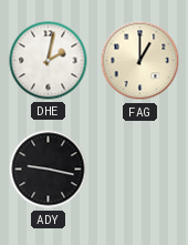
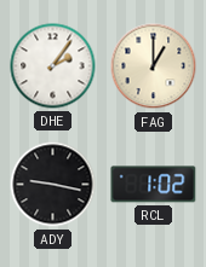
DHE: 2:02 -> 2:06
RCL: none -> 1:02
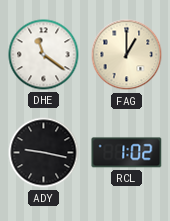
DHE: 2:06 -> 11:21
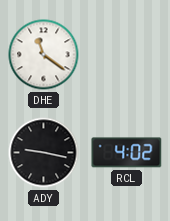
FAG: 1:00 -> none
RCL: 1:02 -> 4:02
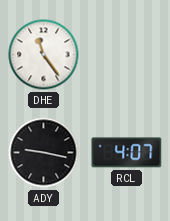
DHE: 11:21 -> 11:24
RCL: 4:02 -> 4:07
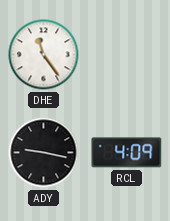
RCL: 4:07 -> 4:09
